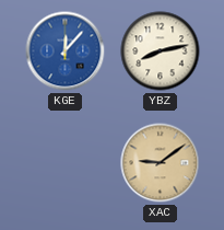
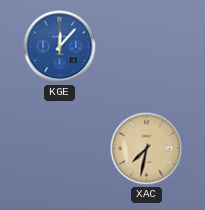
YBZ: 8:13 -> none
XAC: 9:09 -> 7:32
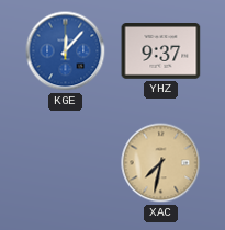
YHZ: none -> 9:37
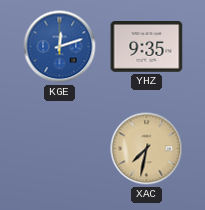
KGE: 12:07 -> 12:12
YHZ: 9:37 -> 9:35
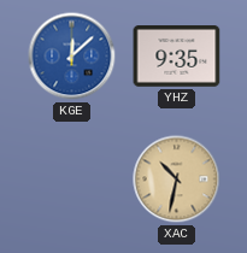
KGE: 12:12 -> 12:08
XAC: 7:32 -> 10:32
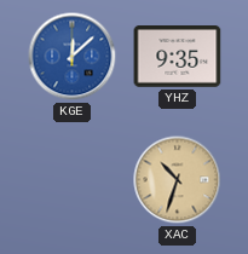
XAC: 10:32 -> 10:33
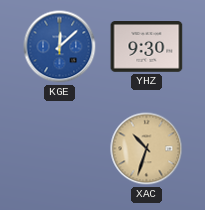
YHZ: 9:35 -> 9:30
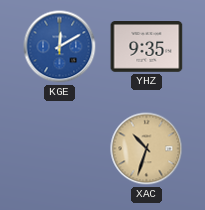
KGE: 12:08 -> 12:10
YHZ: 9:30 -> 9:35
